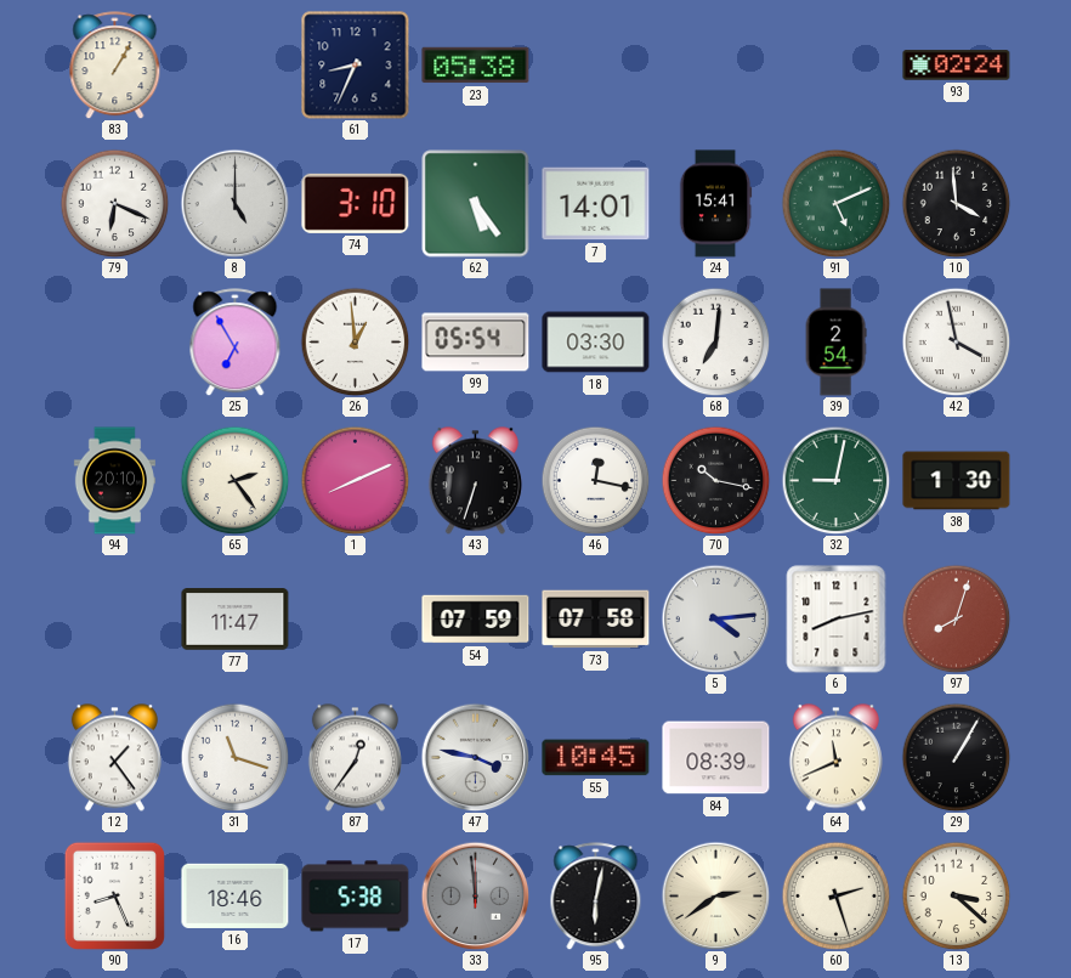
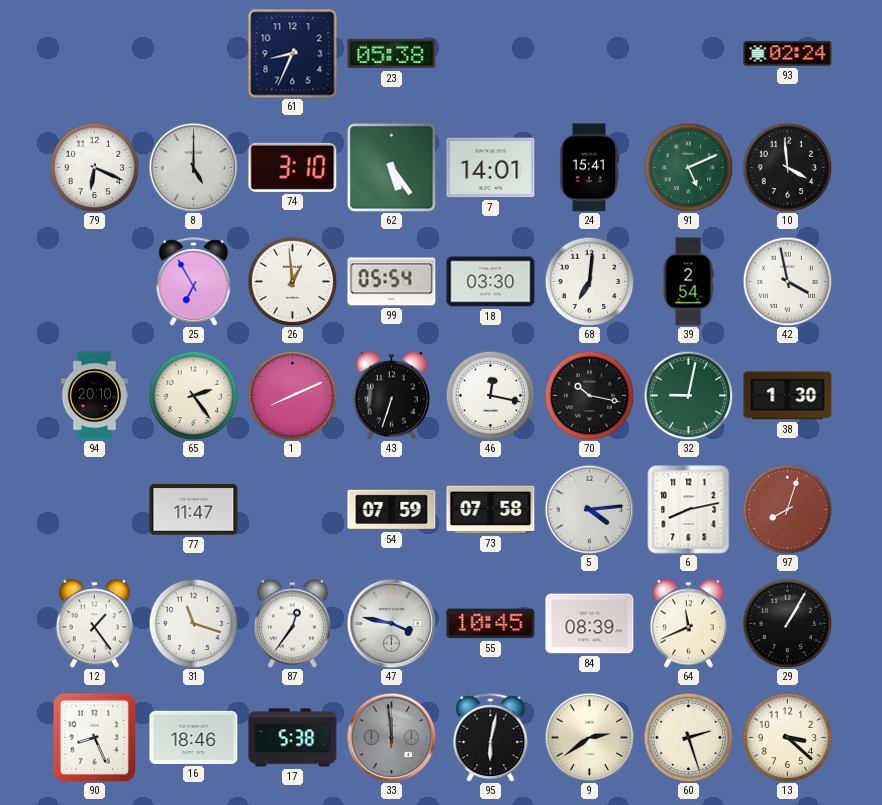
83: 1:05 -> none
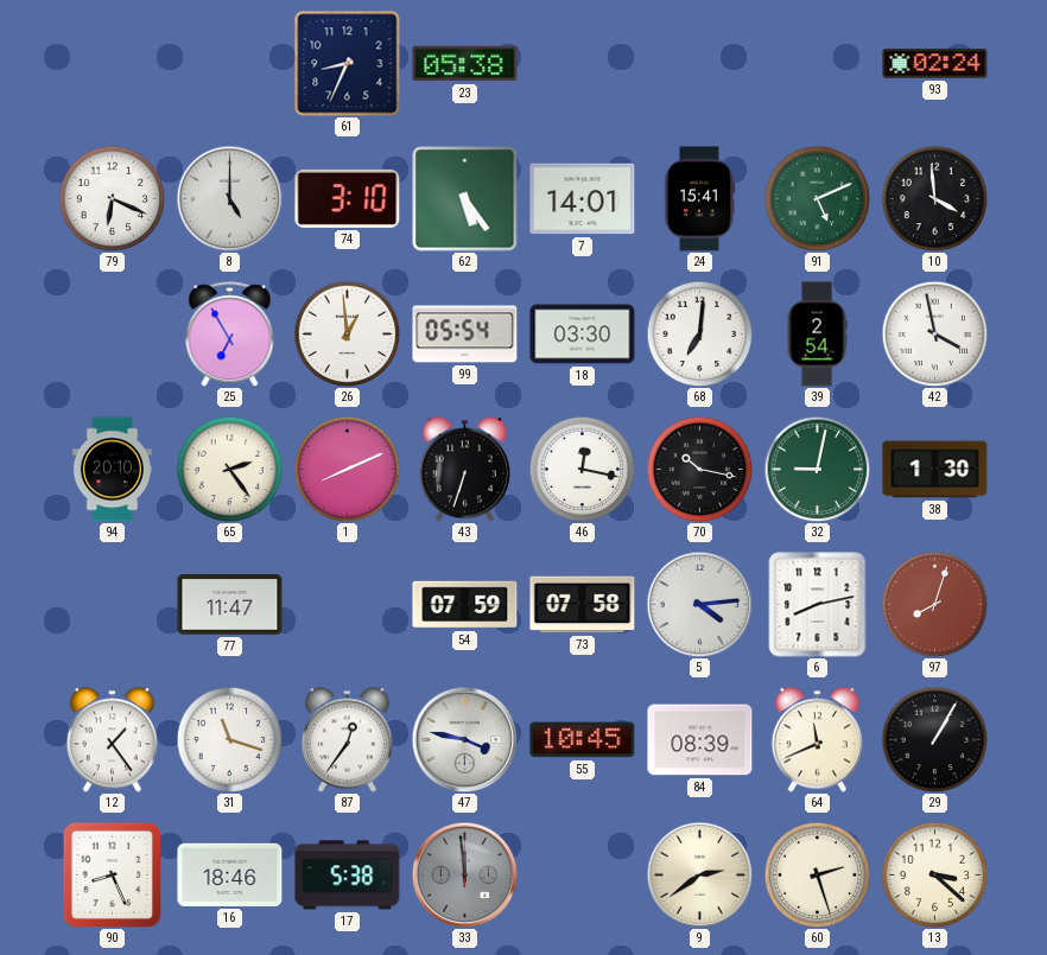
95: 6:02 -> none
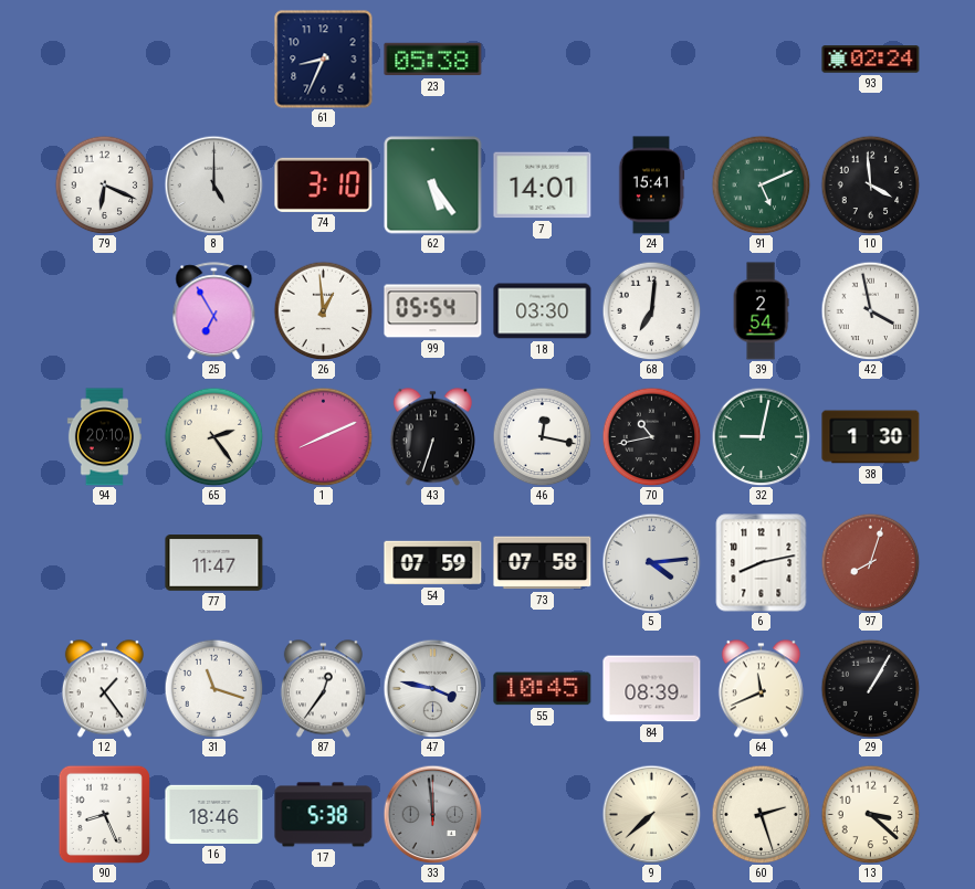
70: 10:17 -> 10:43
9: 2:39 -> 7:38
